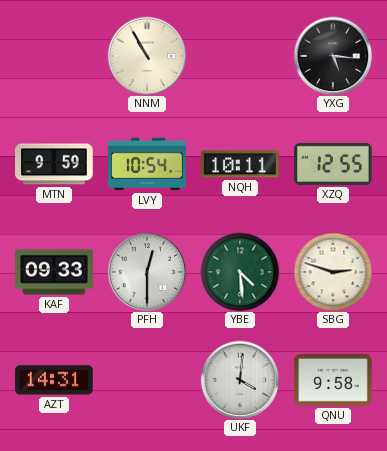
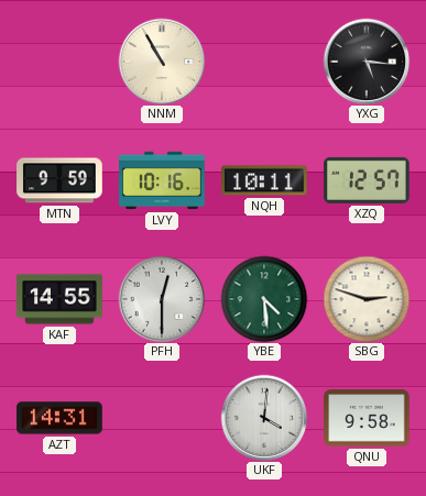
LVY: 10:54 -> 10:16
XZQ: 12:55 -> 12:57
KAF: 09:33 -> 14:55
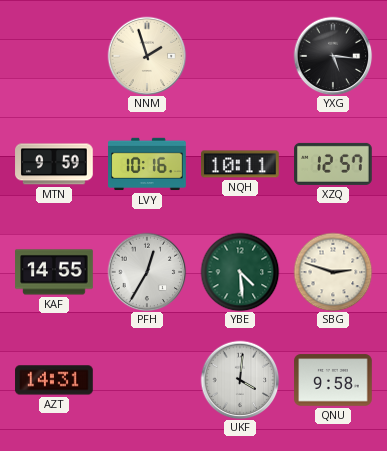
NNM: 10:55 -> 1:57
PFH: 12:30 -> 12:35
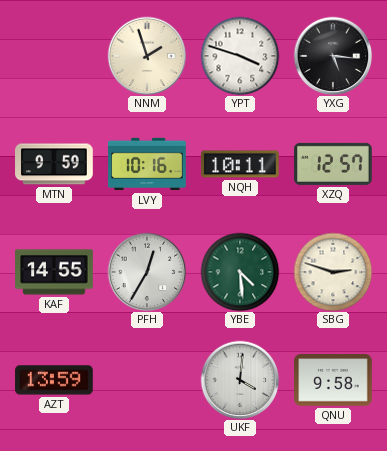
YPT: none -> 3:48
AZT: 14:31 -> 13:59
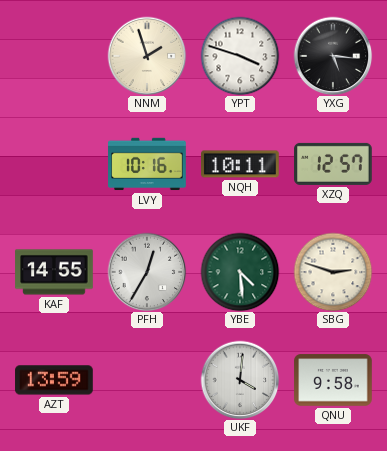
MTN: 9:59 -> none
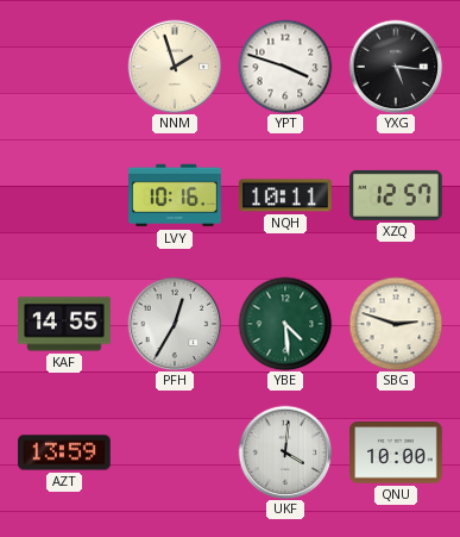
QNU: 9:58 -> 10:00
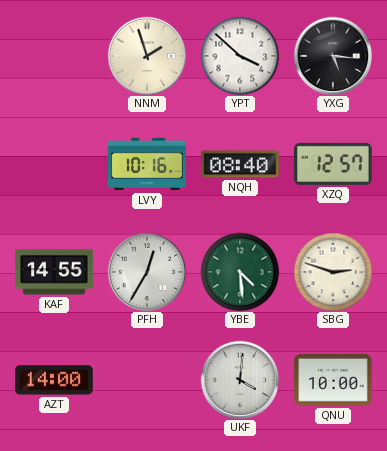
YPT: 3:48 -> 3:52
NQH: 10:11 -> 08:40
AZT: 13:59 -> 14:00
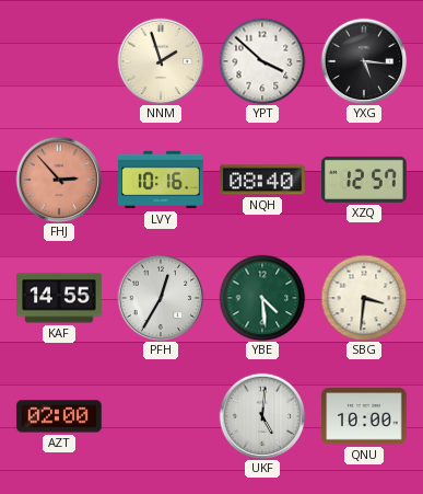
FHJ: none -> 2:53
SBG: 2:48 -> 3:31
AZT: 14:00 -> 02:00
UKF: 4:01 -> 5:01
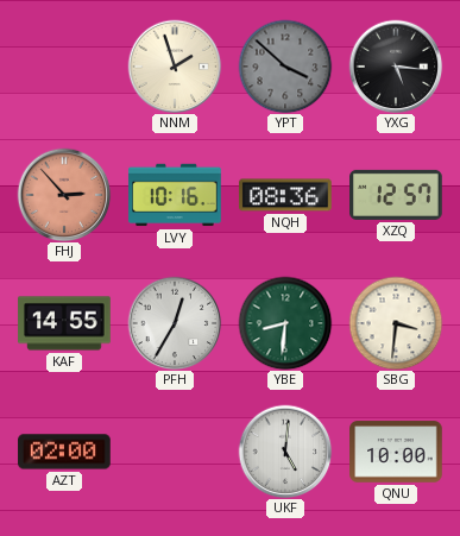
YPT dial: white -> grey
NQH: 08:40 -> 08:36
YBE: 4:29 -> 8:31
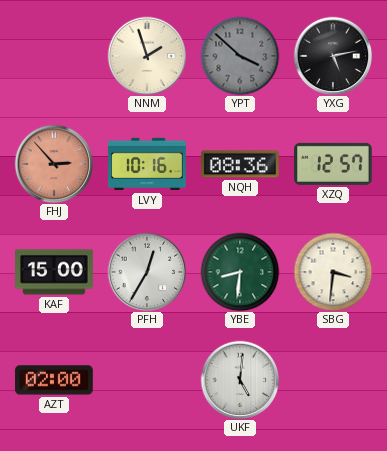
YXG: 5:16 -> 5:13
KAF: 14:55 -> 15:00
QNU: 10:00 -> none
